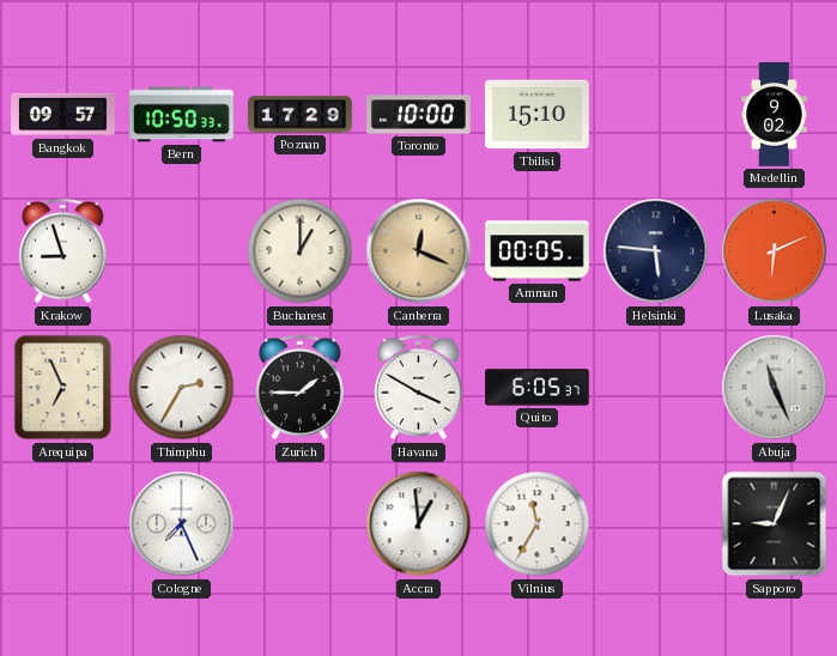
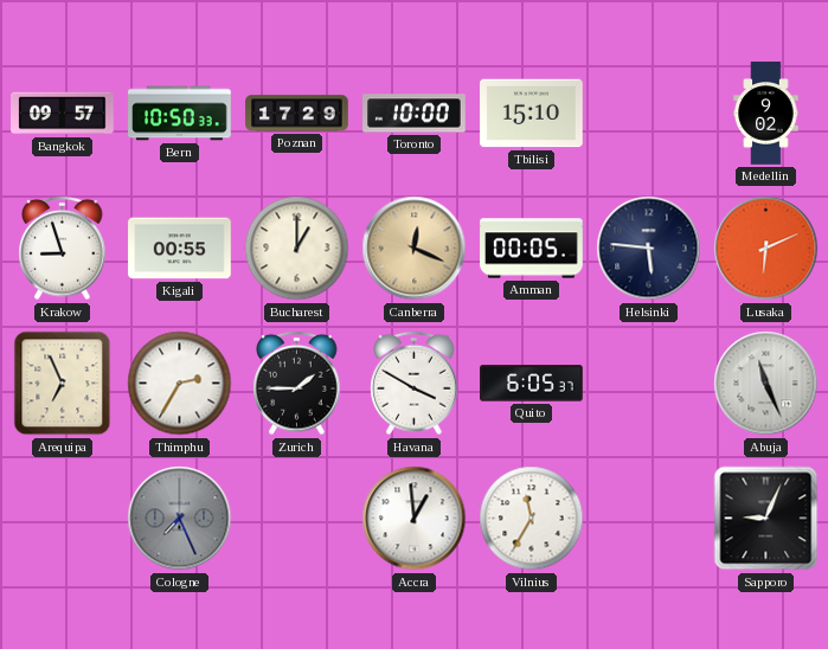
Kigali: none -> 00:55
Cologne dial: white -> grey
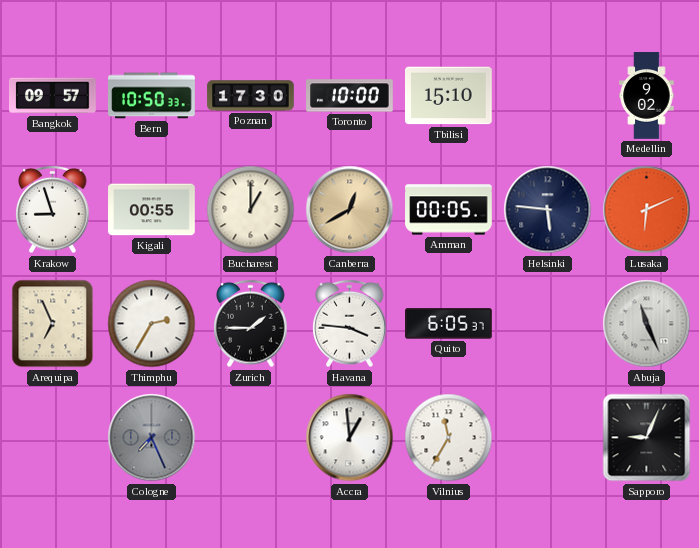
Poznan: 17:29 -> 17:30
Canberra: 12:19 -> 12:40
Havana: 3:50 -> 3:46
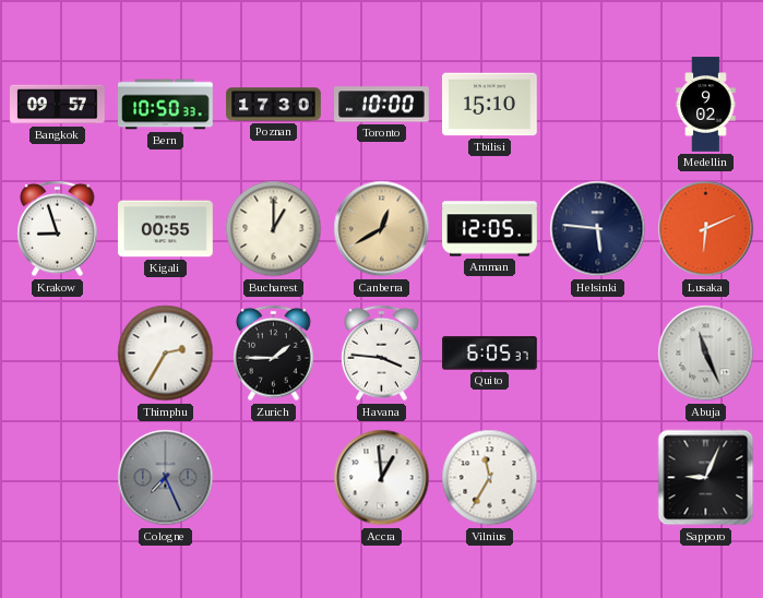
Amman: 00:05 -> 12:05
Arequipa: 6:56 -> none
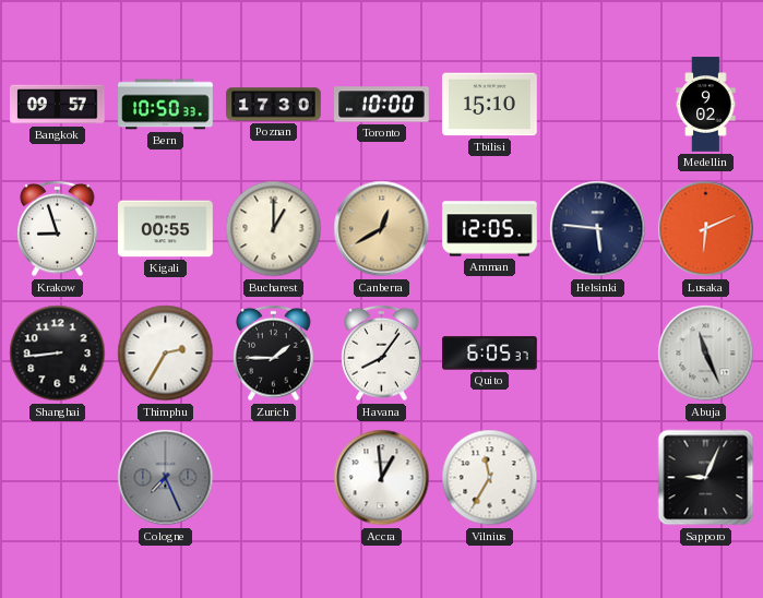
Shanghai: none -> 8:44
Havana: 3:46 -> 8:06
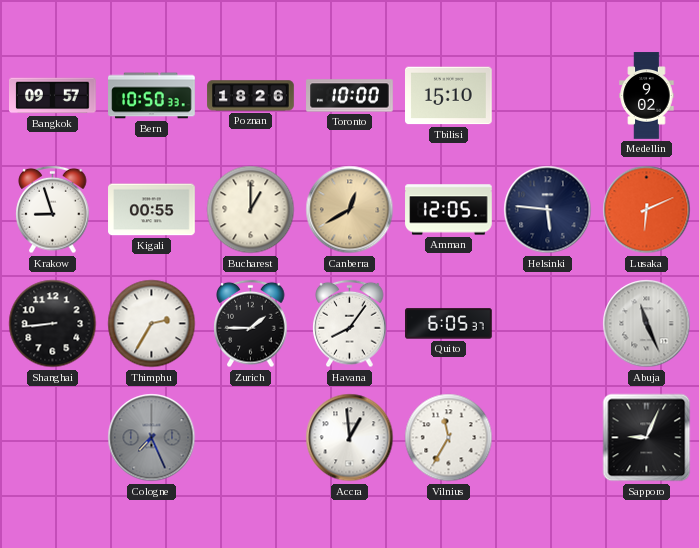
Poznan: 17:30 -> 18:26
